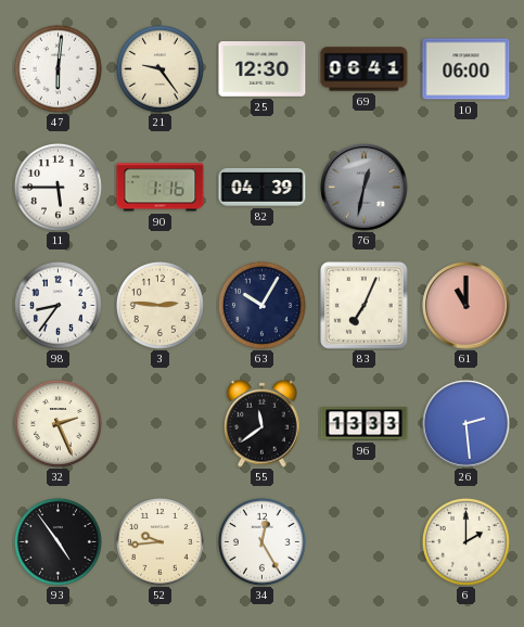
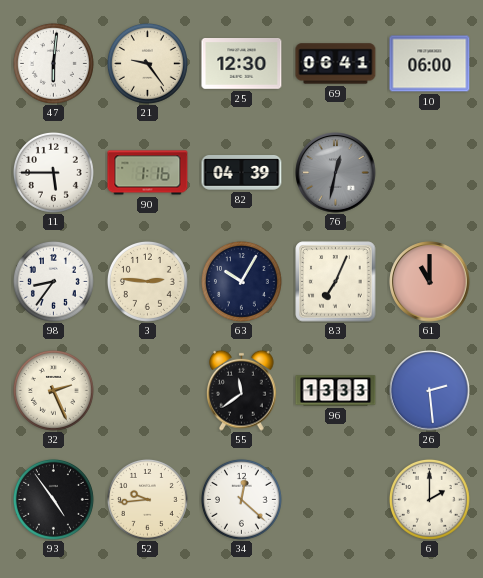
34: 12:25 -> 12:22
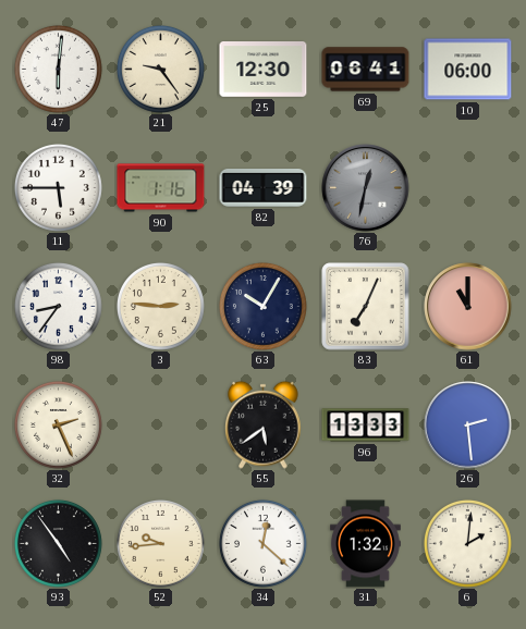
55: 11:39 -> 5:39
31: none -> 1:32
6: 2:00 -> 2:01
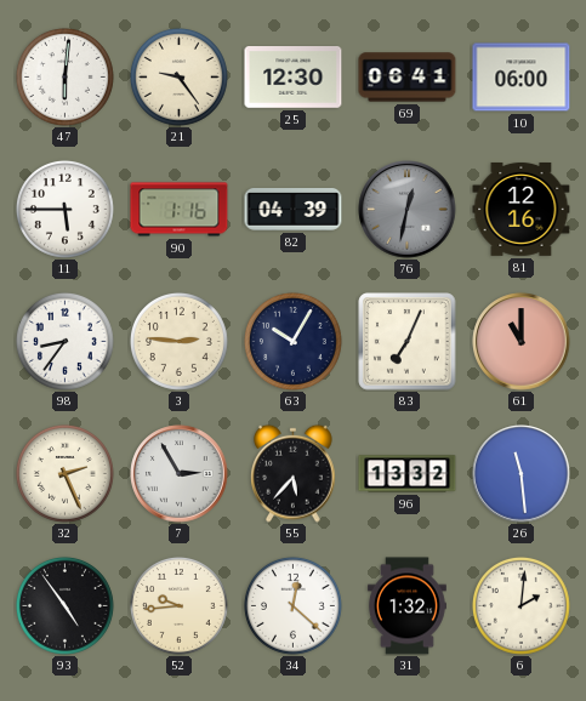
81: none -> 12:16
7: none -> 2:55
55: 5:39 -> 5:37
96: 13:33 -> 13:32
26: 2:29 -> 11:29
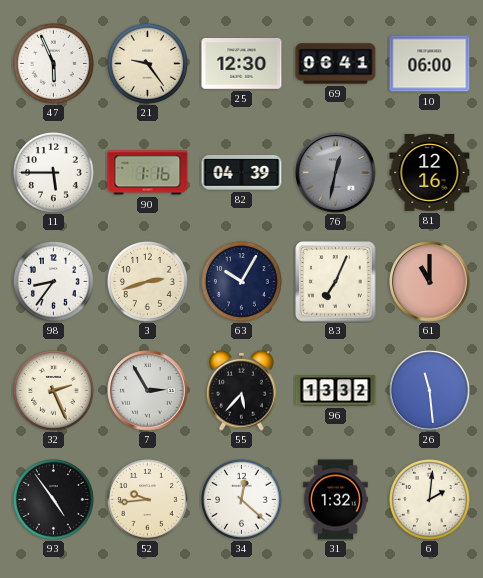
47: 6:01 -> 5:56
3: 2:46 -> 2:42
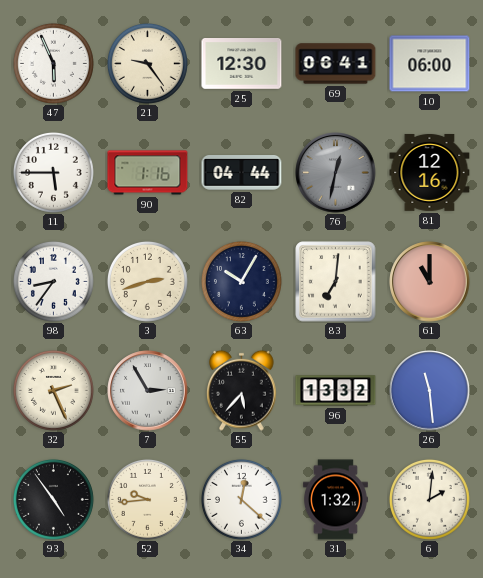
82: 04:39 -> 04:44
83: 7:04 -> 7:01
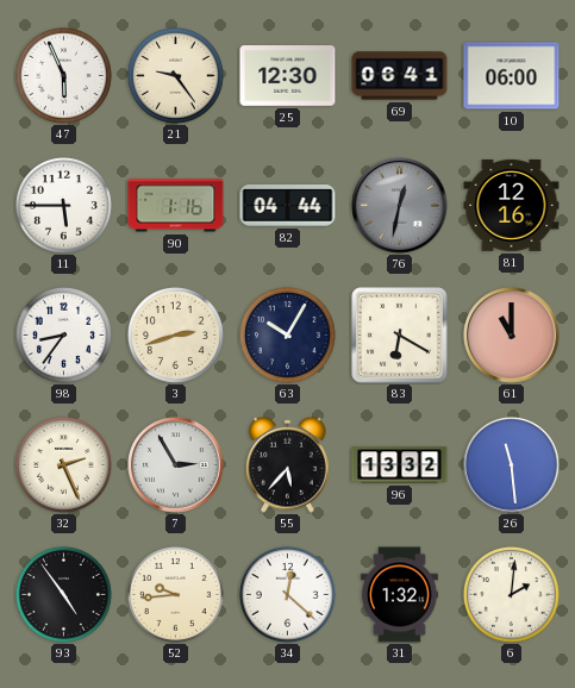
83: 7:01 -> 6:20
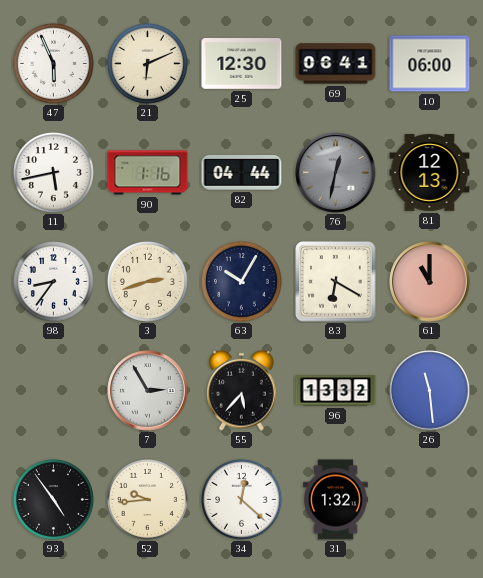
21: 9:24 -> 6:11
11: 5:45 -> 5:43
81: 12:16 -> 12:13
32: 2:26 -> none
6: 2:01 -> none
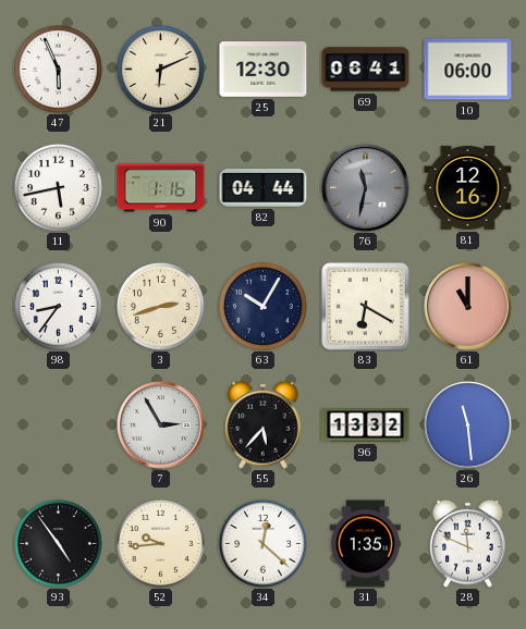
76: 12:32 -> 11:32
81: 12:13 -> 12:16
31: 1:32 -> 1:35
28: none -> 11:49
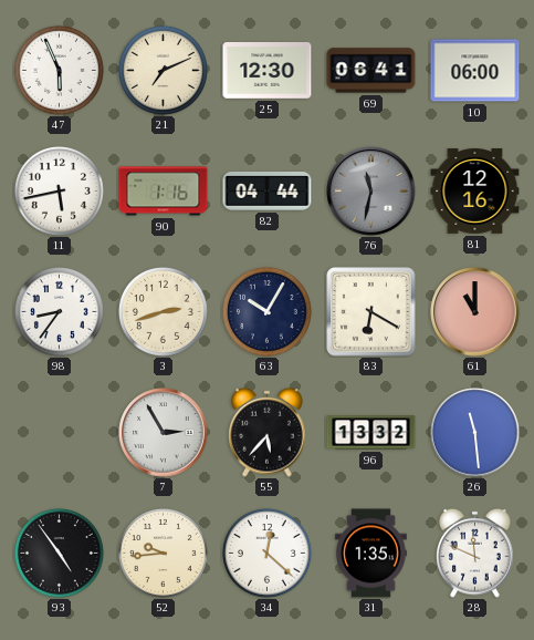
21: 6:11 -> 7:11
